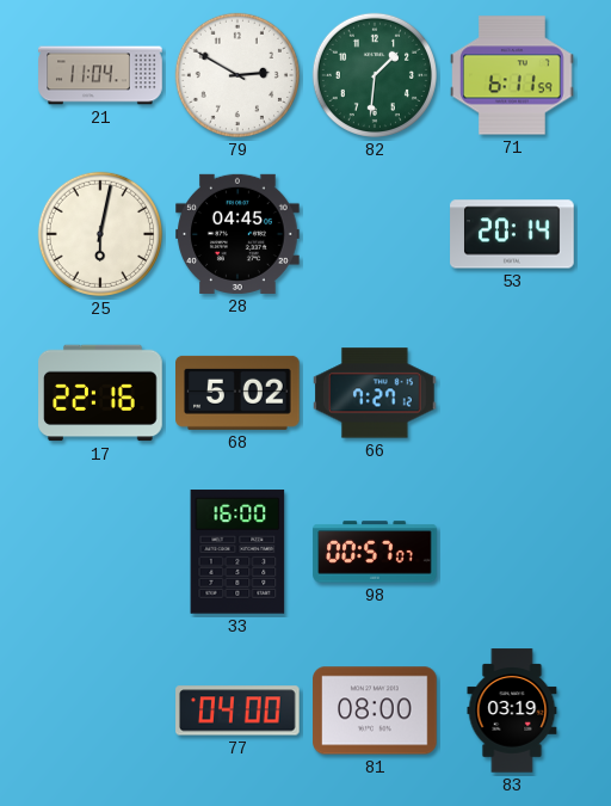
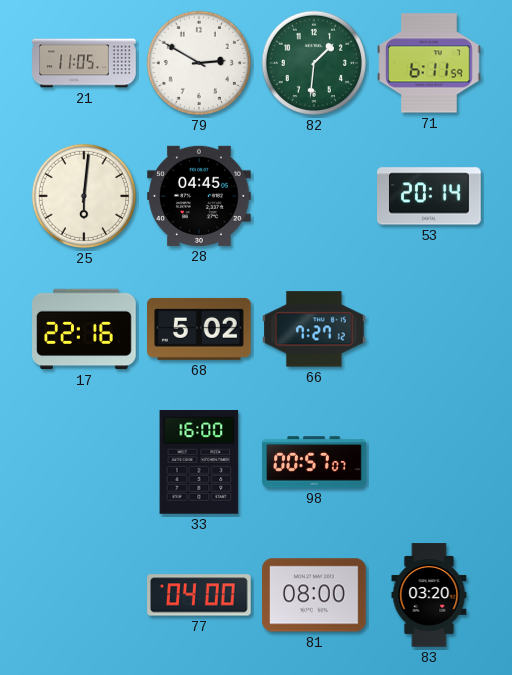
21: 11:04 -> 11:05
25: 6:02 -> 6:01
83: 03:19 -> 03:20
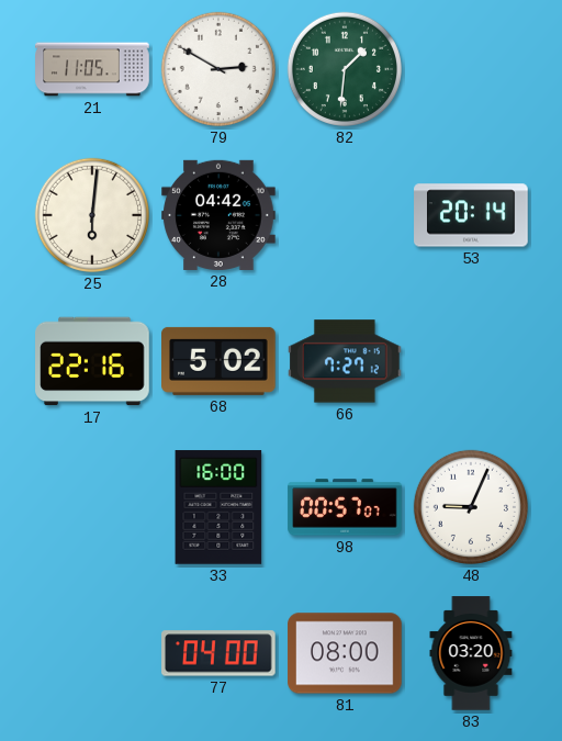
71: 6:11 -> none
28: 04:45 -> 04:42
48: none -> 9:04
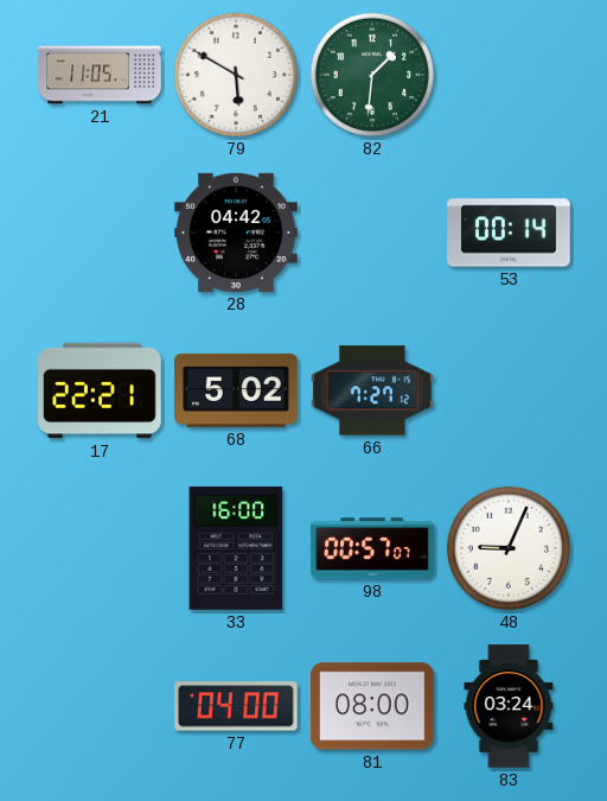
79: 2:50 -> 5:50
25: 6:01 -> none
53: 20:14 -> 00:14
17: 22:16 -> 22:21
83: 03:20 -> 03:24
